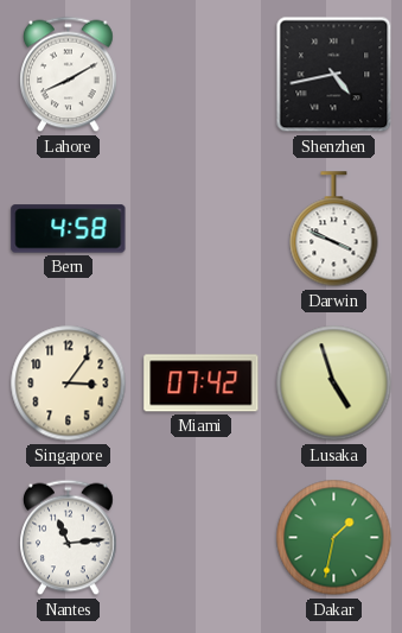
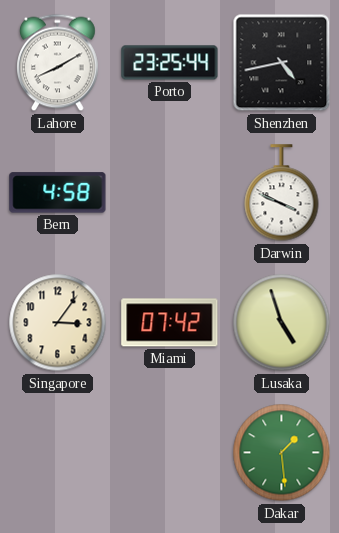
Porto: none -> 23:25
Nantes: 11:14 -> none
Dakar: 1:32 -> 1:29
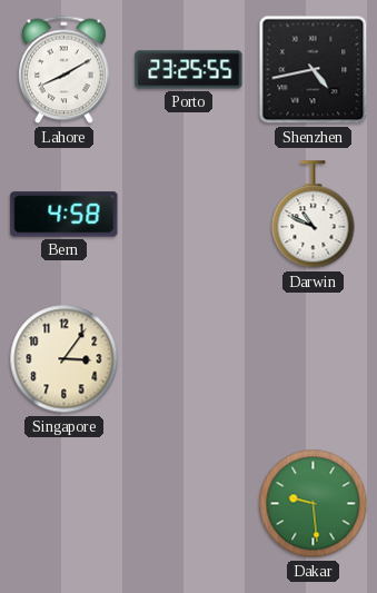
Porto: 23:25:44 -> 23:25:55
Darwin: 3:49 -> 10:49
Miami: 07:42 -> none
Lusaka: 4:57 -> none
Dakar: 1:29 -> 9:29
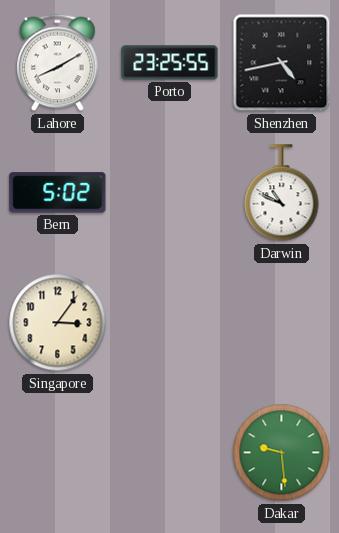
Bern: 4:58 -> 5:02
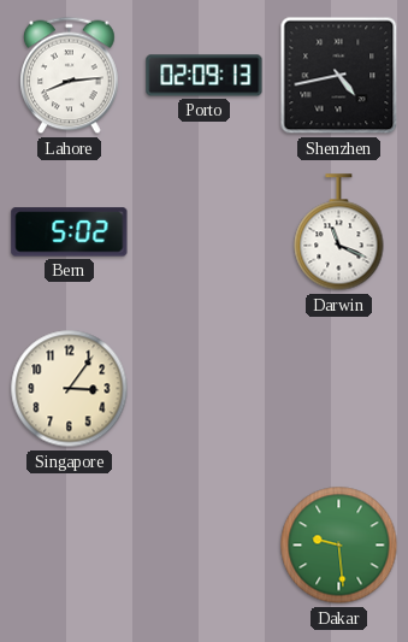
Lahore: 8:10 -> 8:14
Porto: 23:25 -> 02:09
Darwin: 10:49 -> 11:19
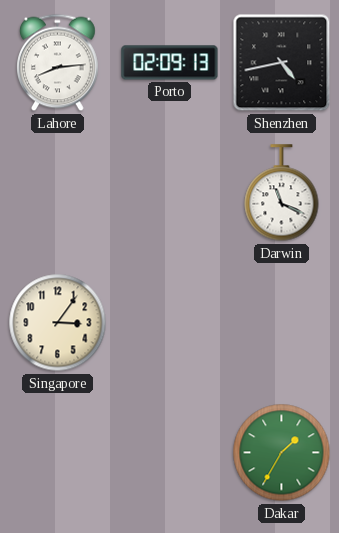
Bern: 5:02 -> none
Dakar: 9:29 -> 1:35
